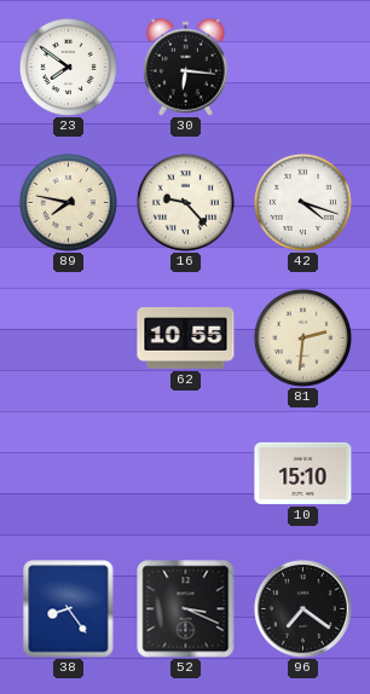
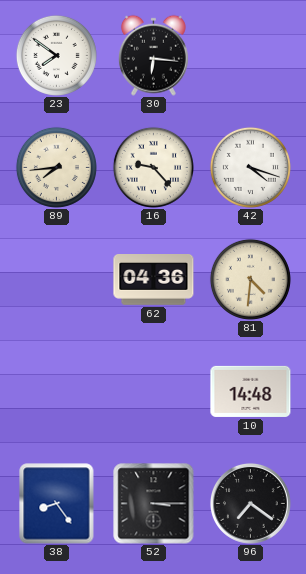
89: 7:47 -> 7:44
62: 10:55 -> 04:36
81: 2:31 -> 4:31
10: 15:10 -> 14:48
52: 3:19 -> 3:15
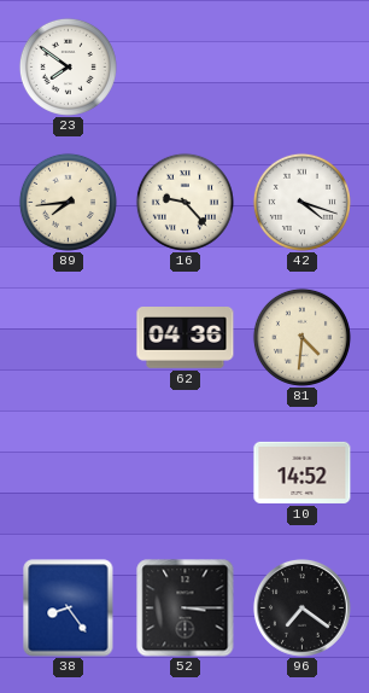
30: 6:16 -> none
10: 14:48 -> 14:52
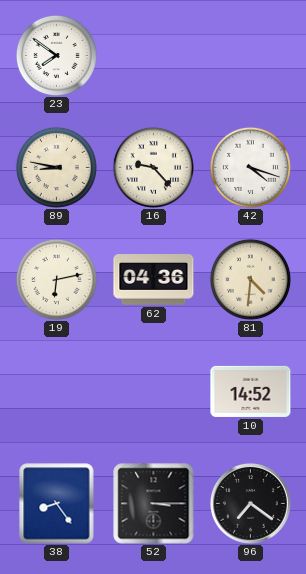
89: 7:44 -> 8:47
19: none -> 6:13
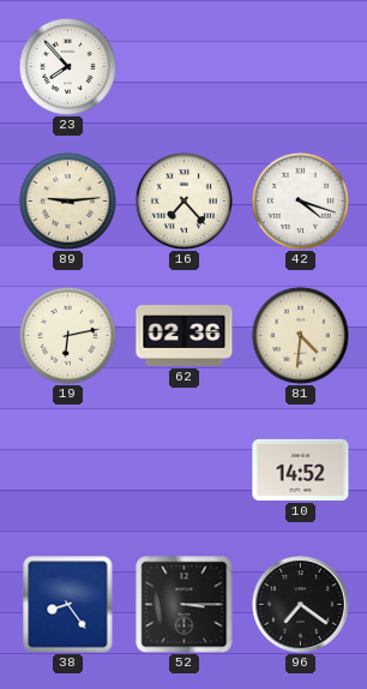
23: 7:51 -> 7:53
89: 8:47 -> 9:14
16: 9:23 -> 7:23
62: 04:36 -> 02:36
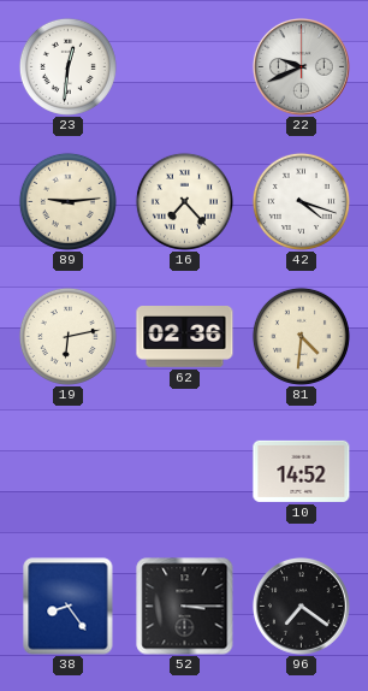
23: 7:53 -> 12:31
22: none -> 9:41
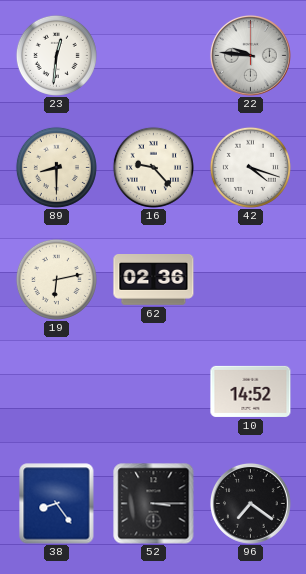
22: 9:41 -> 9:46
89: 9:14 -> 8:30
16: 7:23 -> 9:23
81: 4:31 -> none
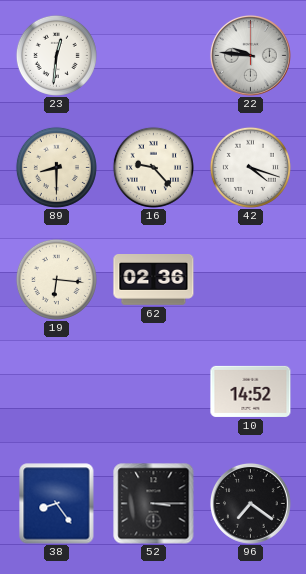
19: 6:13 -> 6:16
